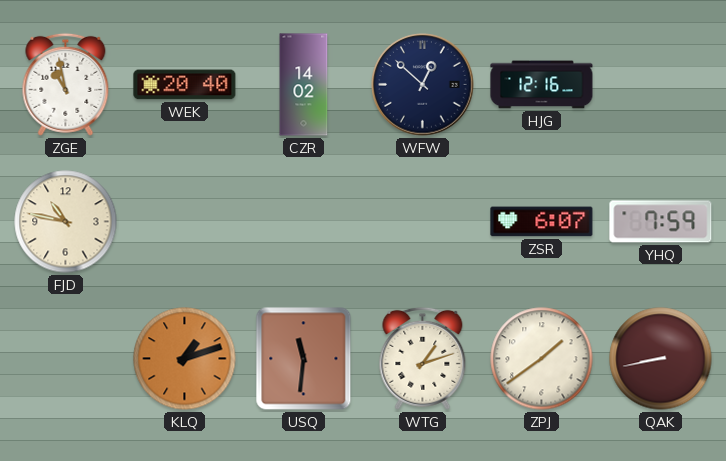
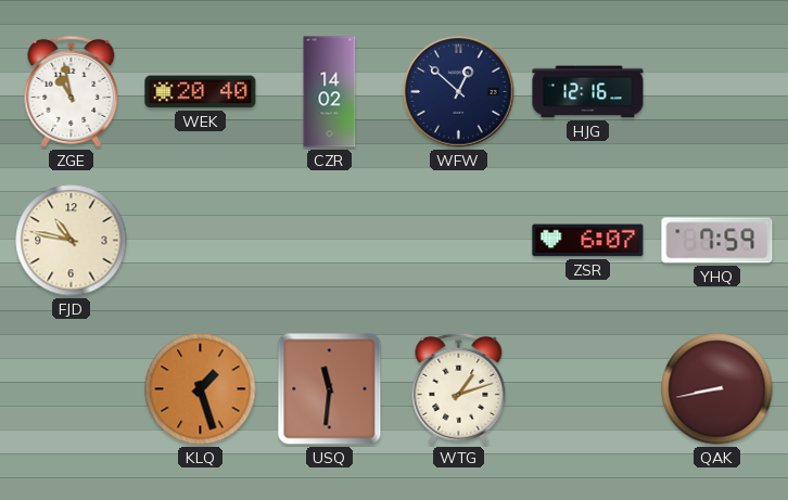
KLQ: 1:12 -> 1:27
ZPJ: 1:39 -> none
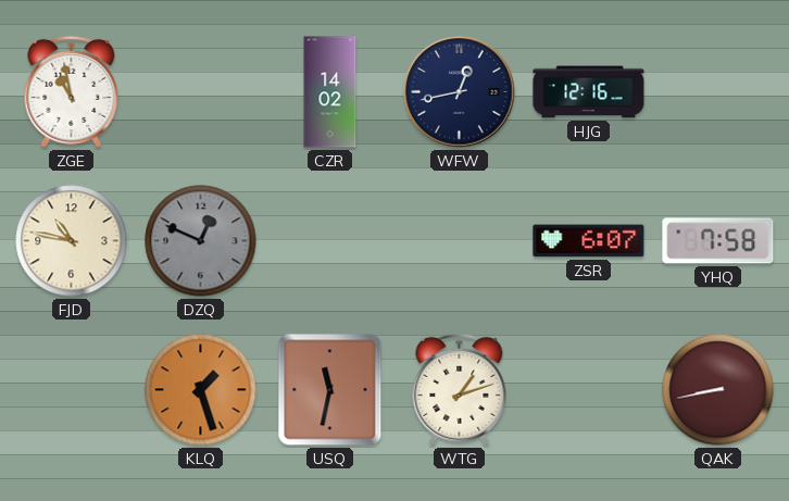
WEK: 20:40 -> none
WFW: 12:52 -> 12:43
DZQ: none -> 12:49
YHQ: 7:59 -> 7:58
USQ: 11:31 -> 11:32
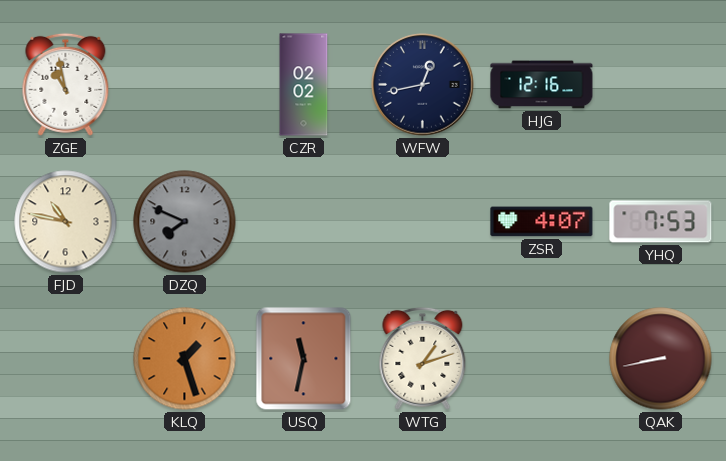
CZR: 14:02 -> 02:02
DZQ: 12:49 -> 7:49
ZSR: 6:07 -> 4:07
YHQ: 7:58 -> 7:53
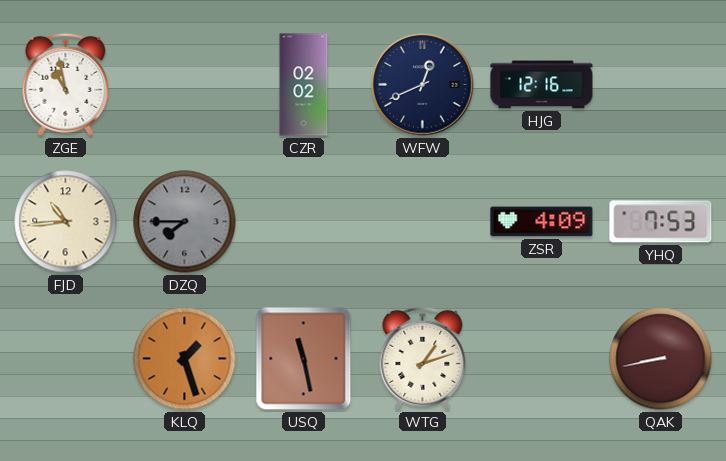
WFW: 12:43 -> 12:41
FJD: 10:47 -> 10:44
DZQ: 7:49 -> 7:45
ZSR: 4:07 -> 4:09
USQ: 11:32 -> 11:28
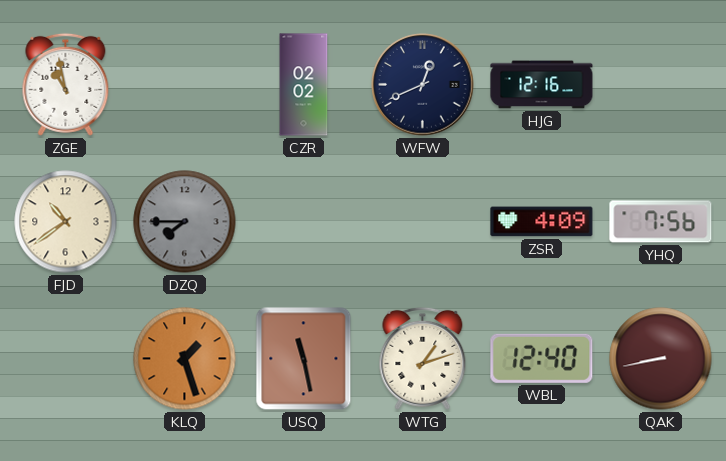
FJD: 10:44 -> 10:39
YHQ: 7:53 -> 7:56
WBL: none -> 12:40
